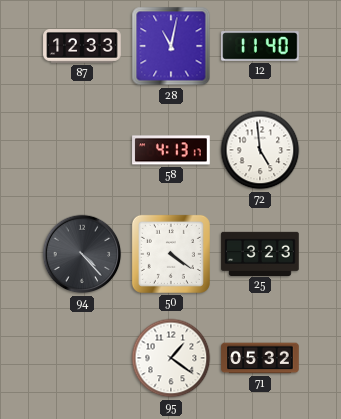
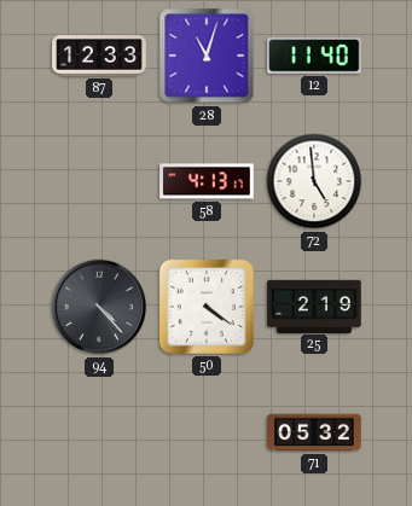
28: 11:02 -> 11:03
25: 3:23 -> 2:19
95: 1:21 -> none
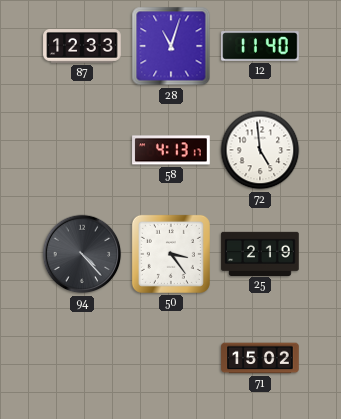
50: 4:21 -> 3:24
71: 05:32 -> 15:02
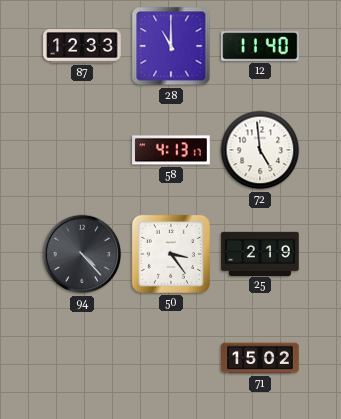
28: 11:03 -> 11:00
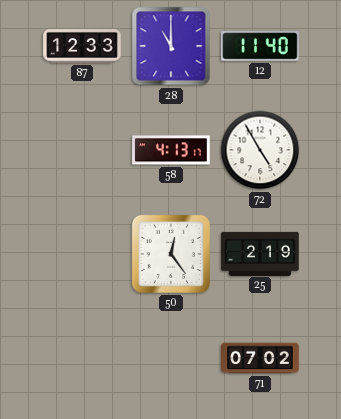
72: 4:59 -> 4:55
94: 4:23 -> none
50: 3:24 -> 12:24
71: 15:02 -> 07:02
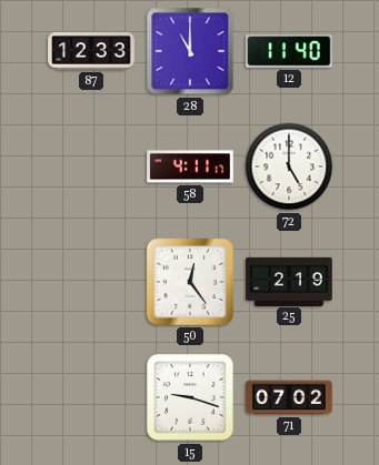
58: 4:13 -> 4:11
72: 4:55 -> 5:00
15: none -> 9:18
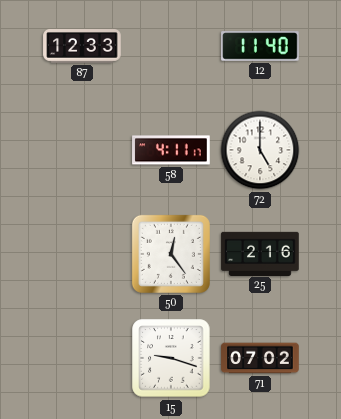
28: 11:00 -> none
25: 2:19 -> 2:16
